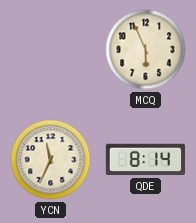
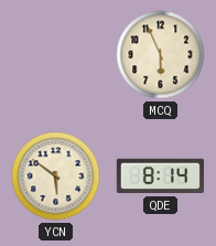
YCN: 11:34 -> 5:51
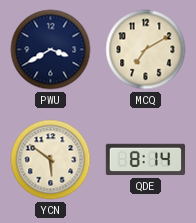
PWU: none -> 3:40
MCQ: 5:56 -> 7:10
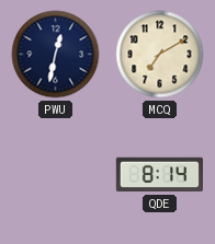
PWU: 3:40 -> 12:32
YCN: 5:51 -> none
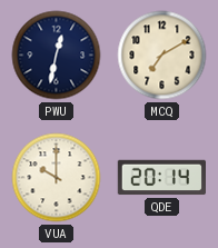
VUA: none -> 10:00
QDE: 8:14 -> 20:14
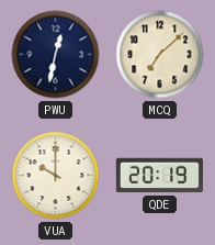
MCQ: 7:10 -> 7:08
QDE: 20:14 -> 20:19
